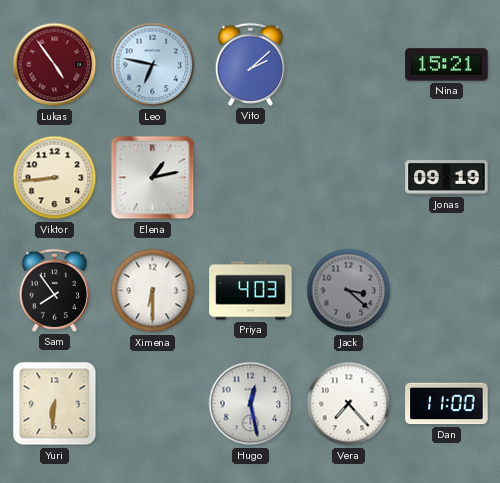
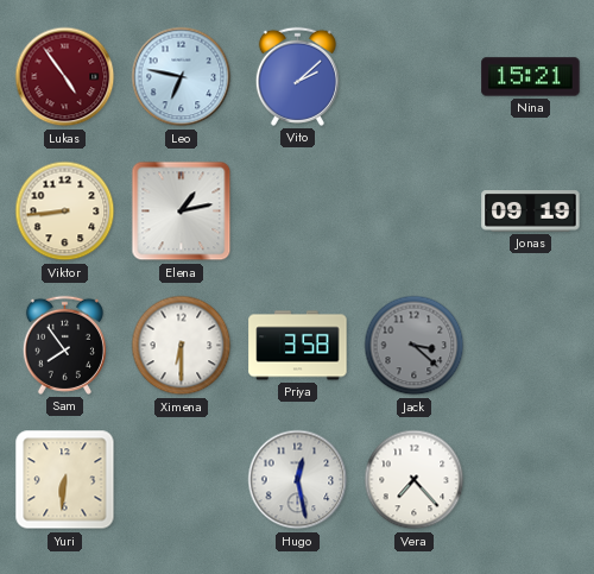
Priya: 4:03 -> 3:58
Dan: 11:00 -> none
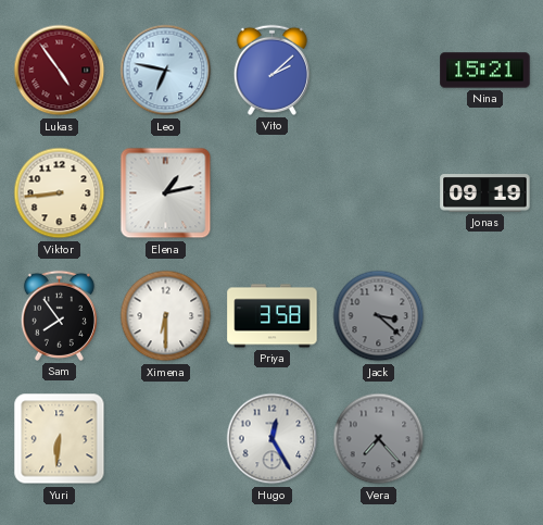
Hugo: 12:28 -> 12:25
Vera dial: white -> grey
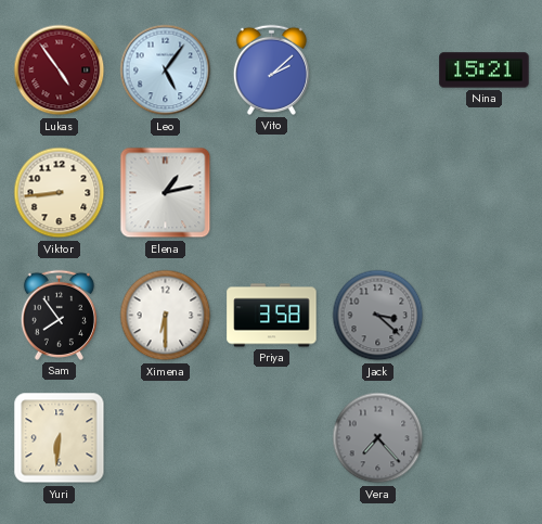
Leo: 6:47 -> 5:06
Jonas: 09:19 -> none
Hugo: 12:25 -> none
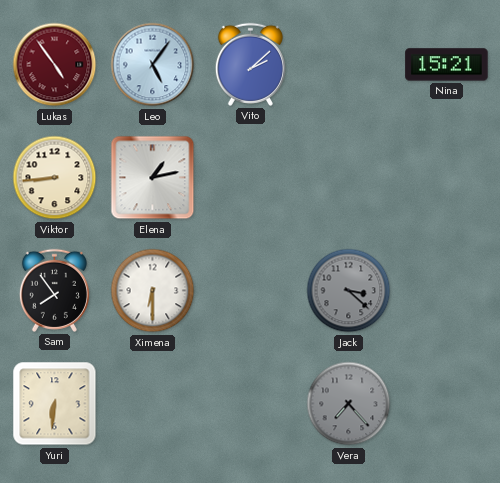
Priya: 3:58 -> none
